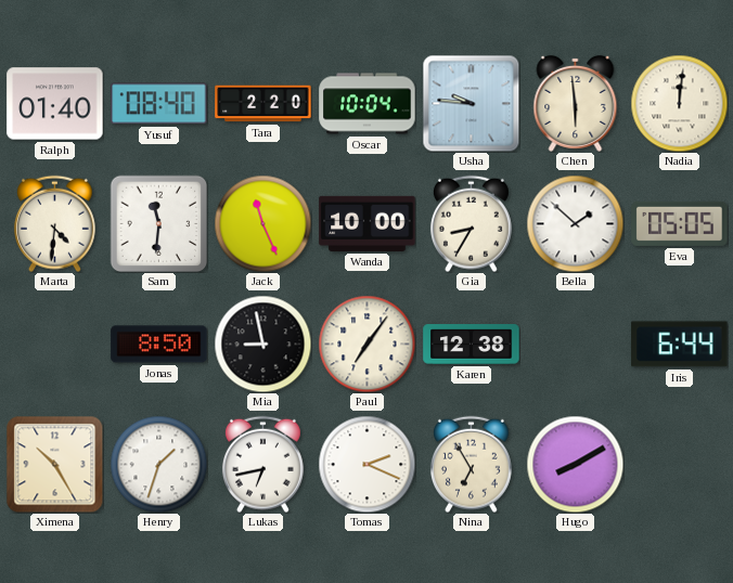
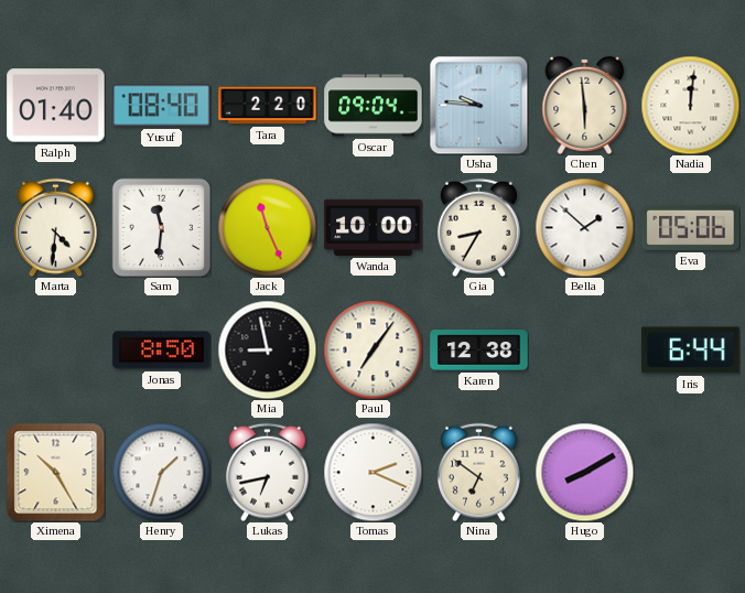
Oscar: 10:04 -> 09:04
Eva: 05:05 -> 05:06
Nina: 6:55 -> 6:51
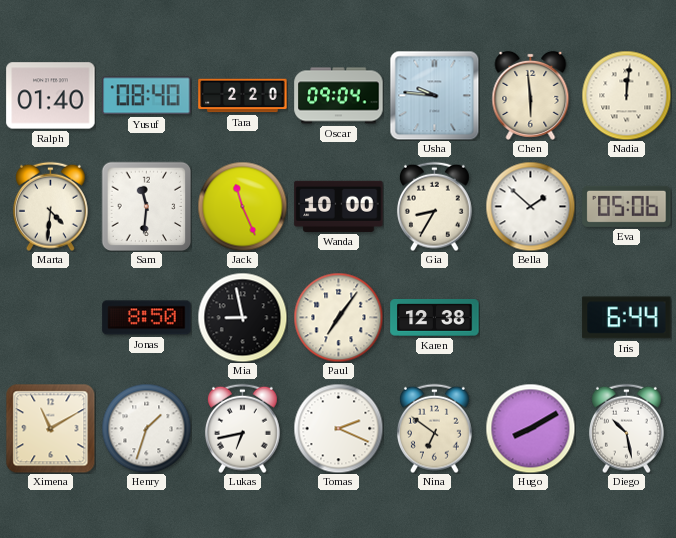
Ximena: 10:25 -> 11:10
Diego: none -> 10:28
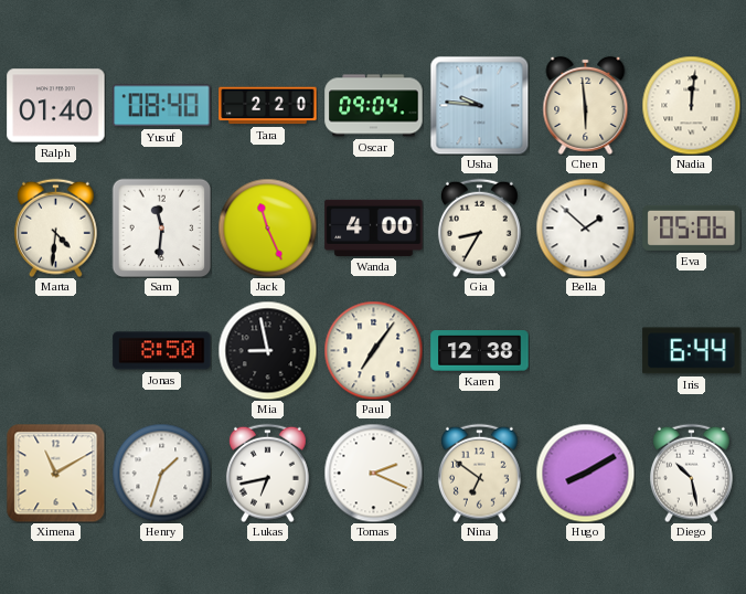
Wanda: 10:00 -> 4:00
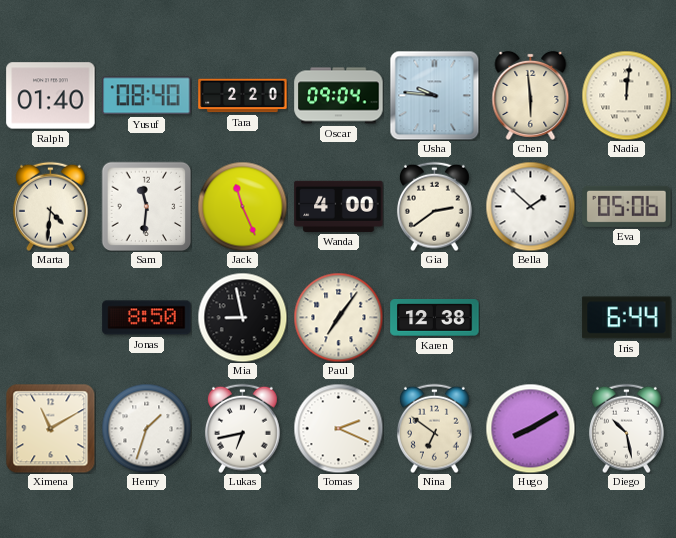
Gia: 8:35 -> 2:39
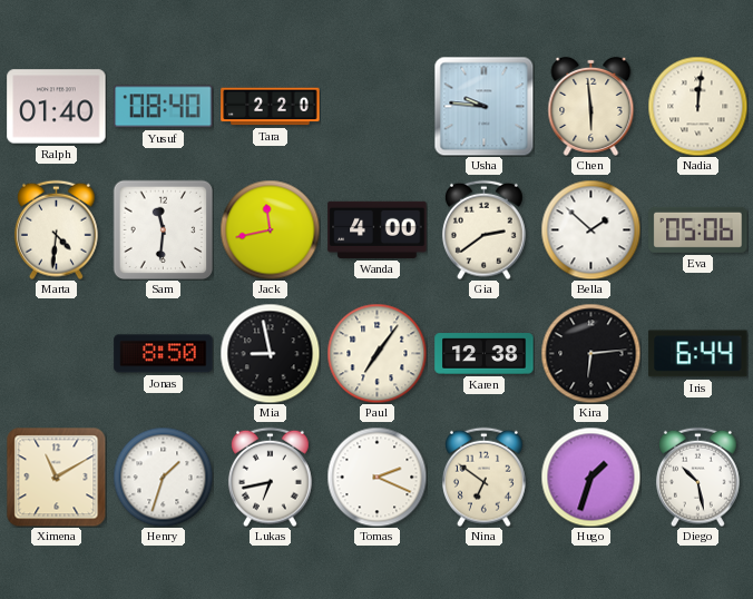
Oscar: 09:04 -> none
Jack: 11:26 -> 11:43
Kira: none -> 6:14
Hugo: 8:10 -> 1:33
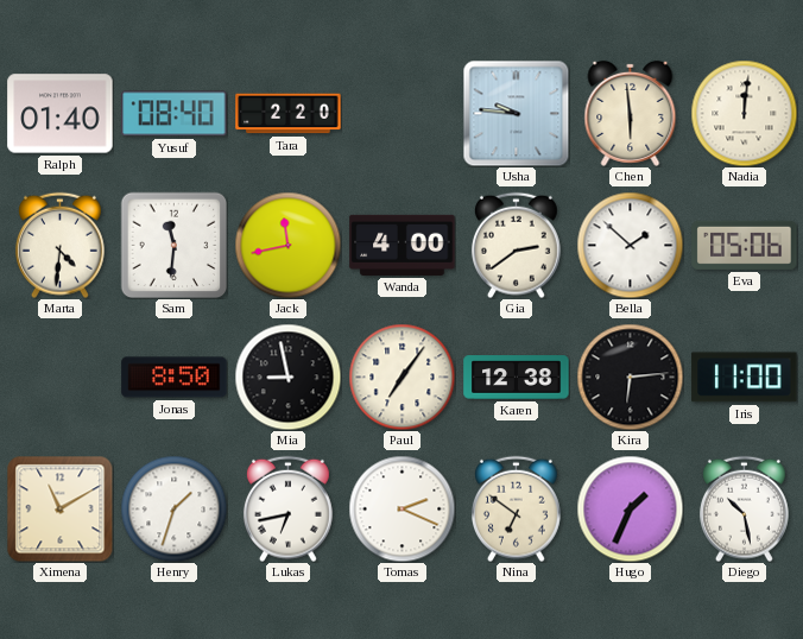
Iris: 6:44 -> 11:00
Hugo: 1:33 -> 1:34
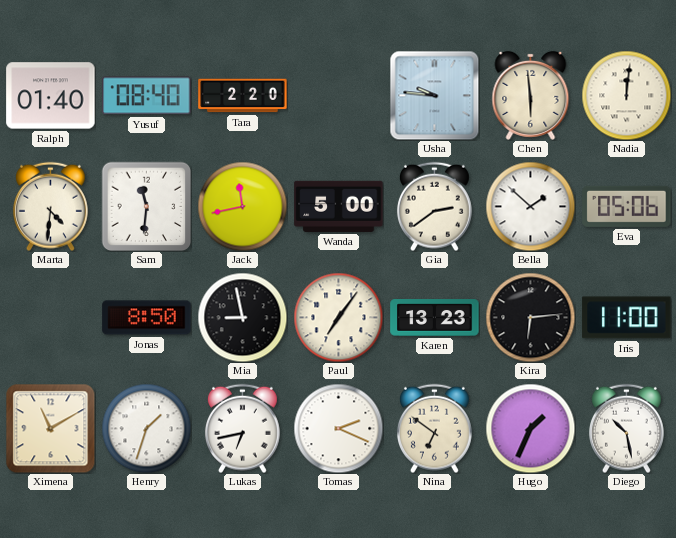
Wanda: 4:00 -> 5:00
Karen: 12:38 -> 13:23
